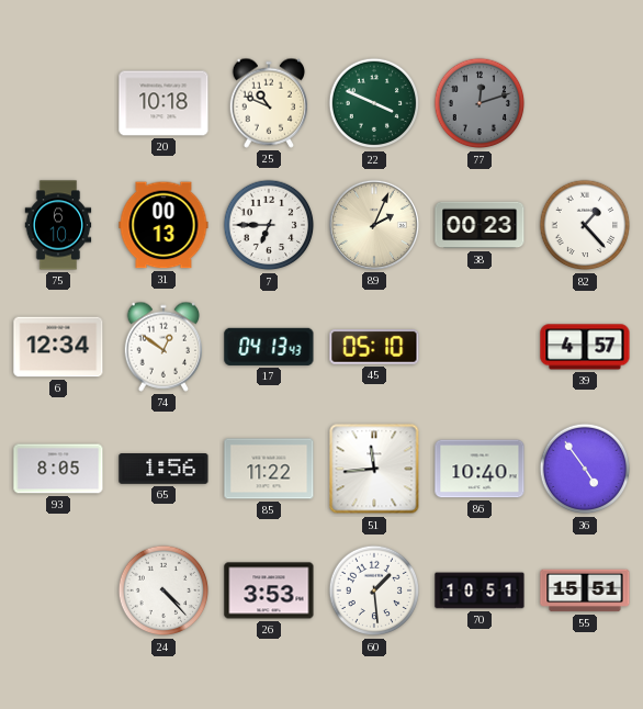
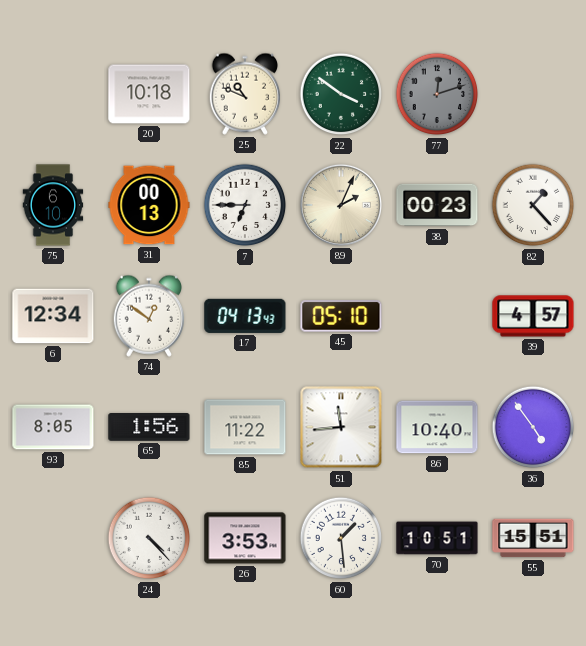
22: 3:49 -> 3:51
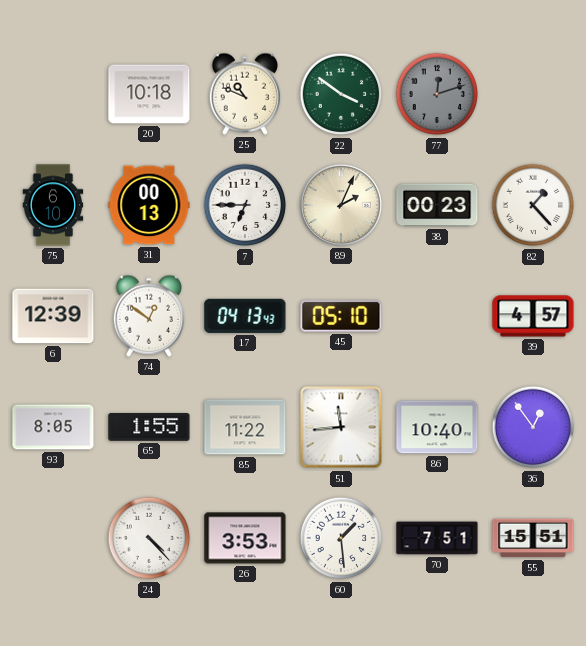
6: 12:34 -> 12:39
65: 1:56 -> 1:55
36: 4:54 -> 12:54
70: 10:51 -> 7:51
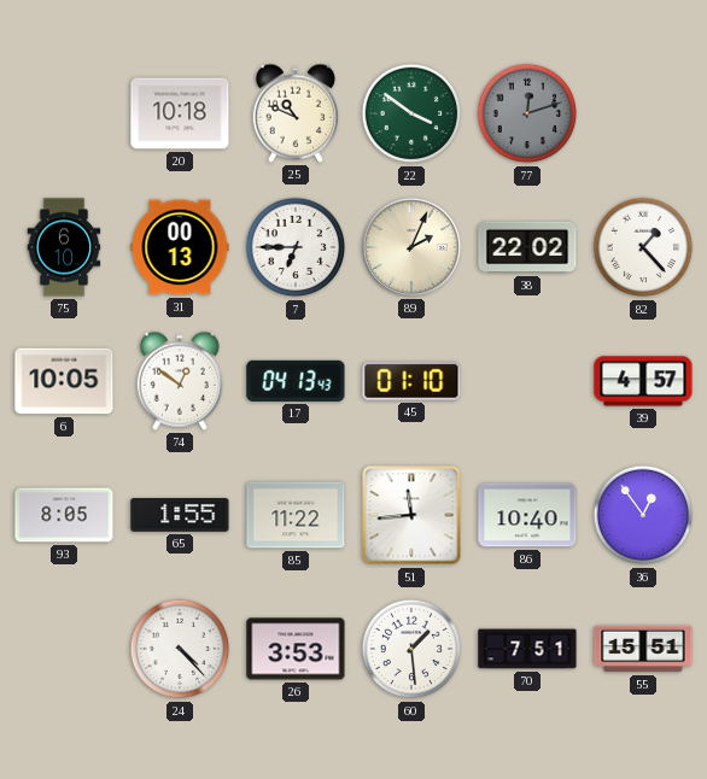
38: 00:23 -> 22:02
6: 12:39 -> 10:05
45: 05:10 -> 01:10
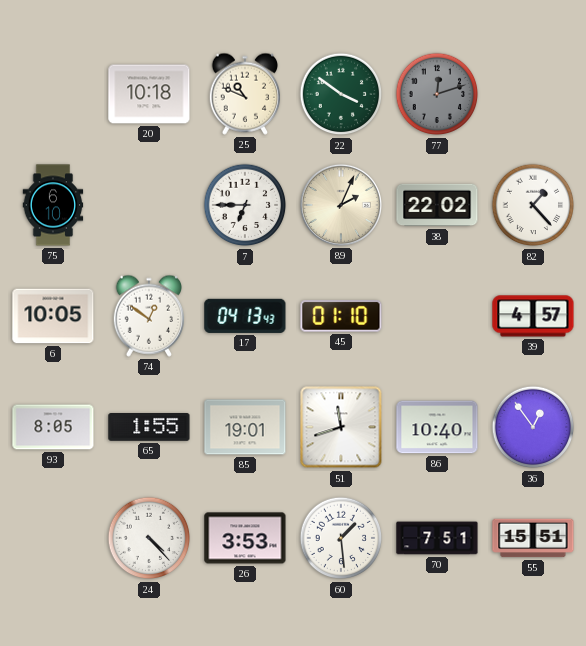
31: 00:13 -> none
85: 11:22 -> 19:01
51: 11:44 -> 11:42
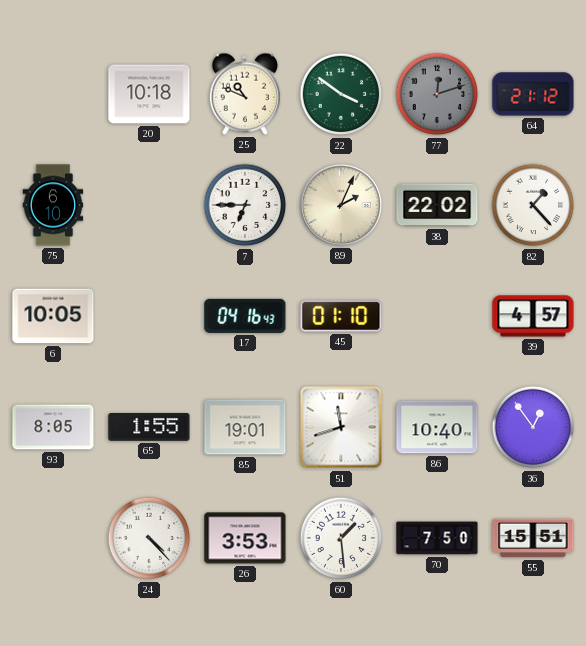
64: none -> 21:12
74: 12:51 -> none
17: 04:13 -> 04:16
70: 7:51 -> 7:50
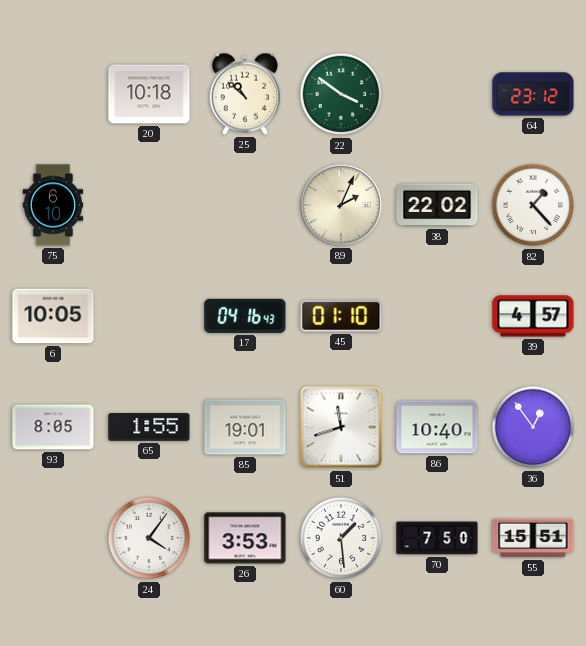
25: 10:49 -> 10:52
77: 12:12 -> none
64: 21:12 -> 23:12
7: 6:45 -> none
24: 4:23 -> 4:06
